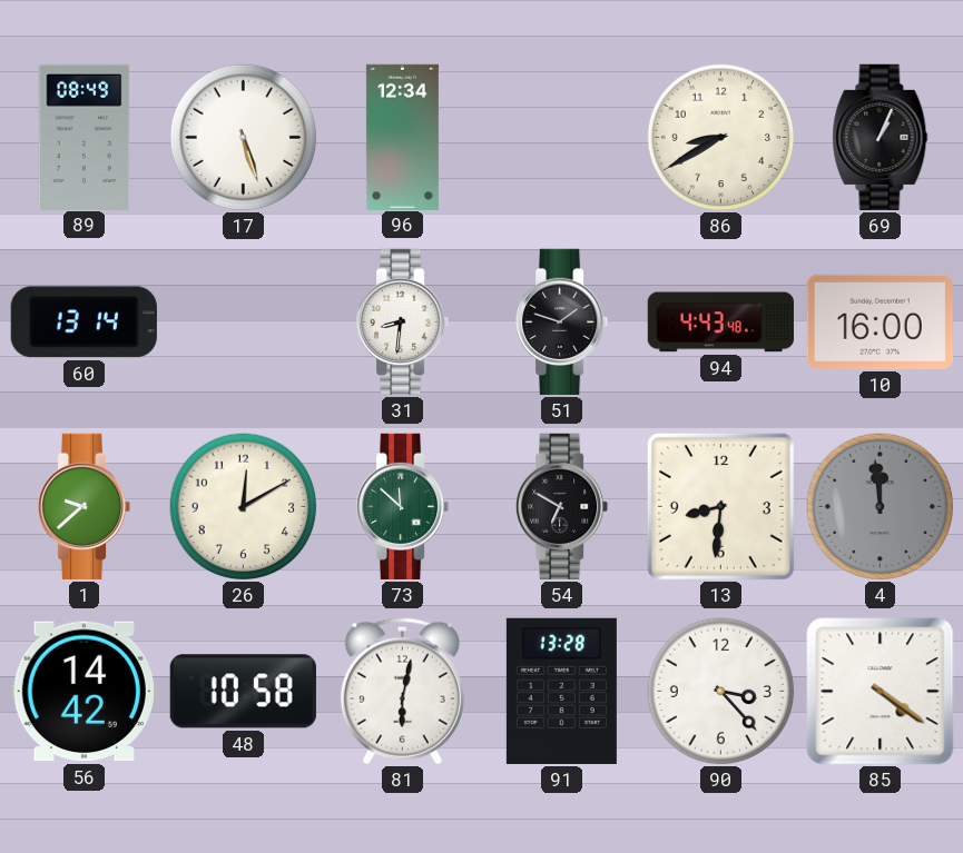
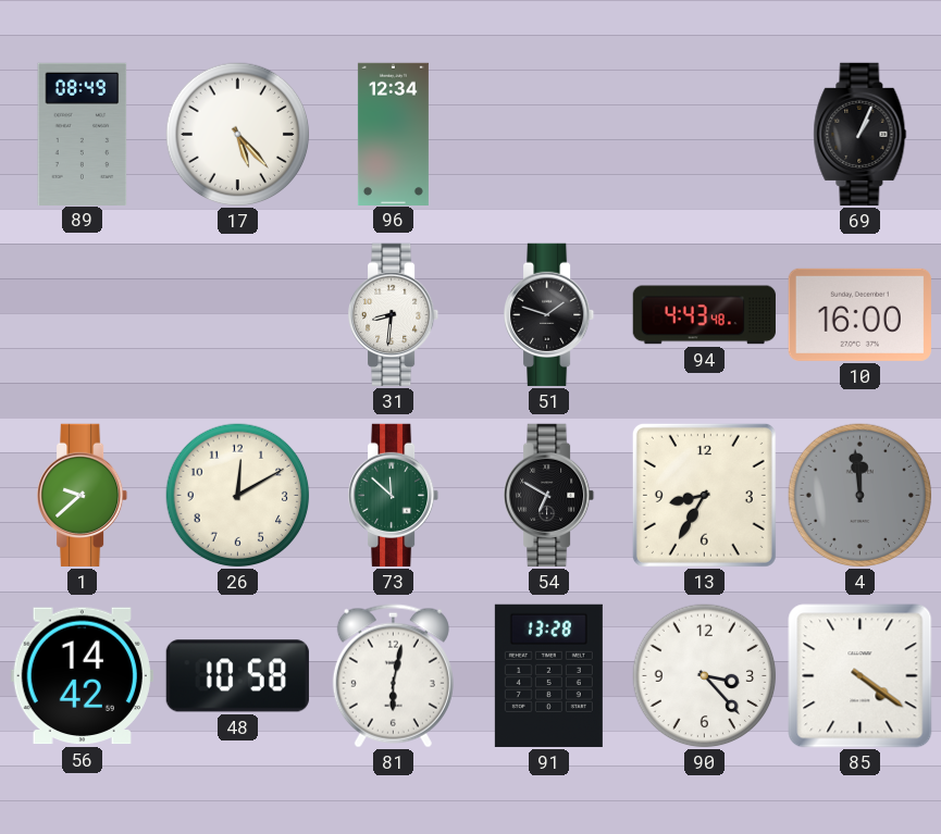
17: 5:27 -> 5:23
86: 8:40 -> none
60: 13:14 -> none
13: 8:31 -> 8:35
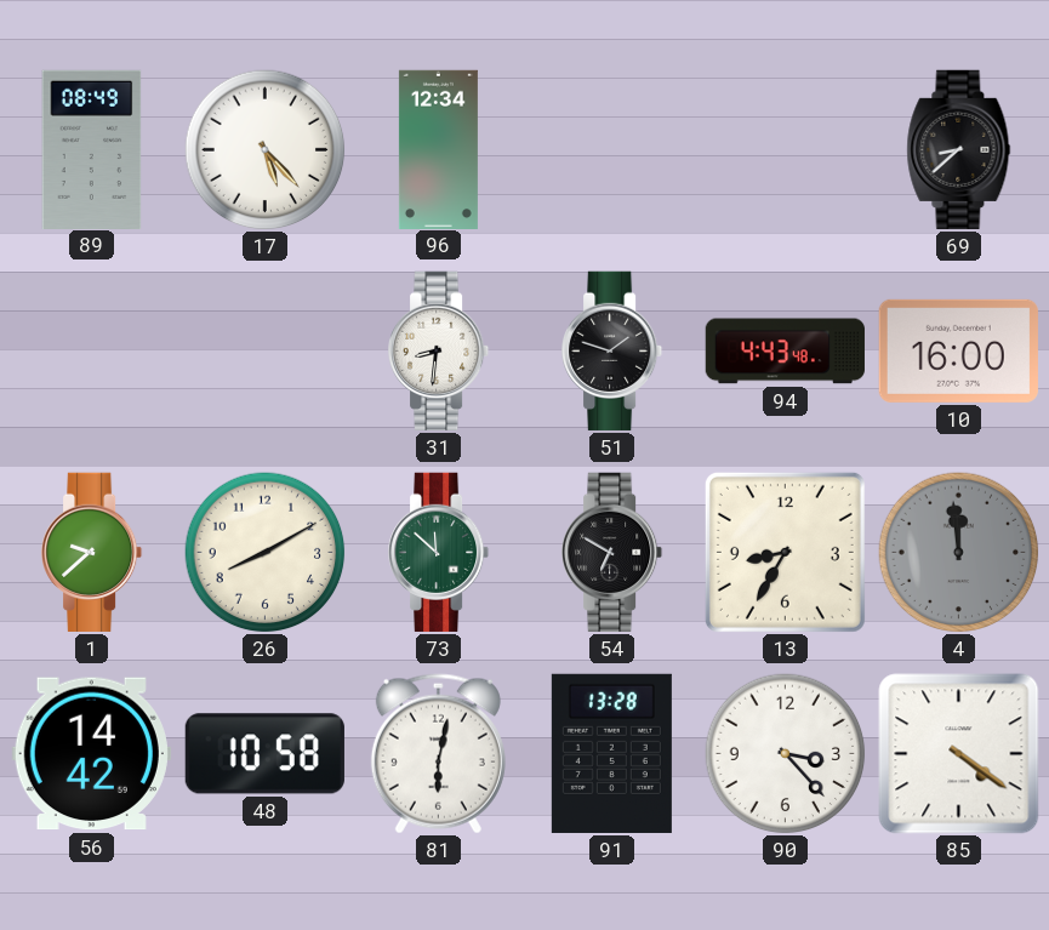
69: 1:04 -> 8:38
26: 12:10 -> 8:10
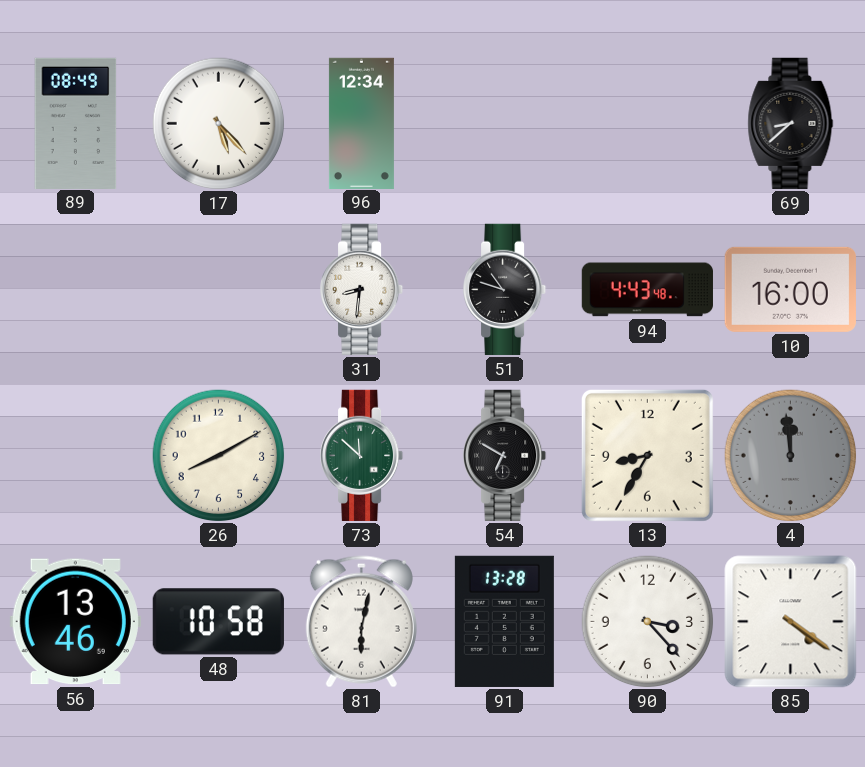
51: 1:48 -> 10:48
1: 9:38 -> none
56: 14:42 -> 13:46
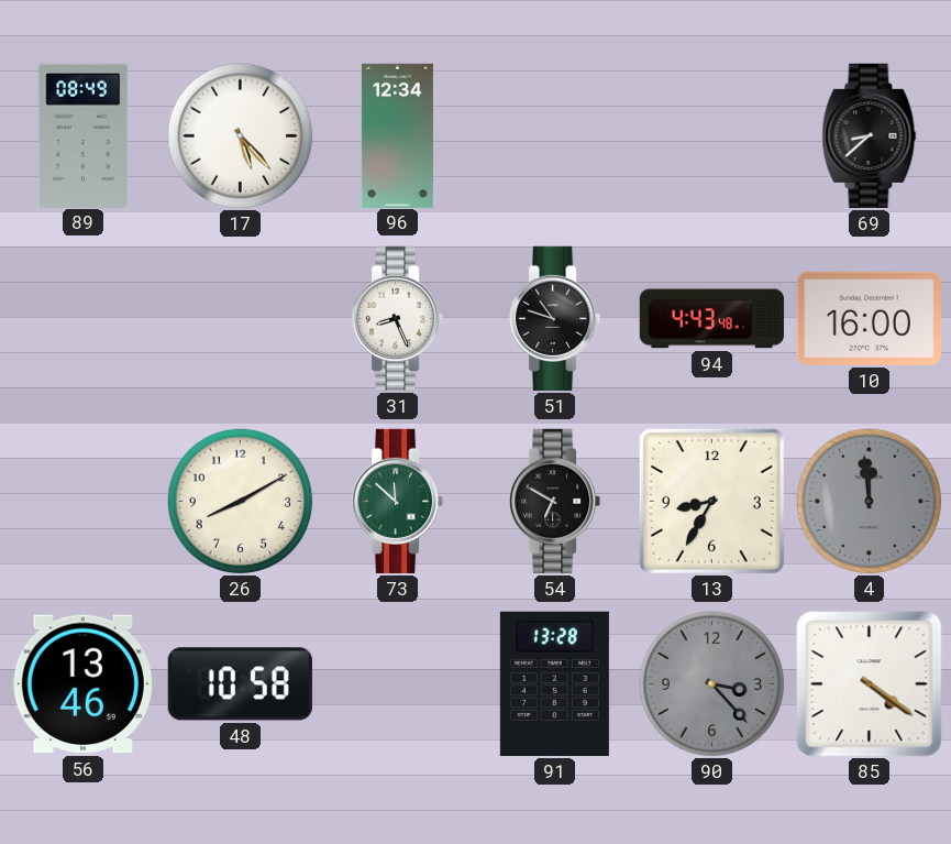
31: 8:31 -> 8:26
81: 6:02 -> none
90 dial: white -> grey
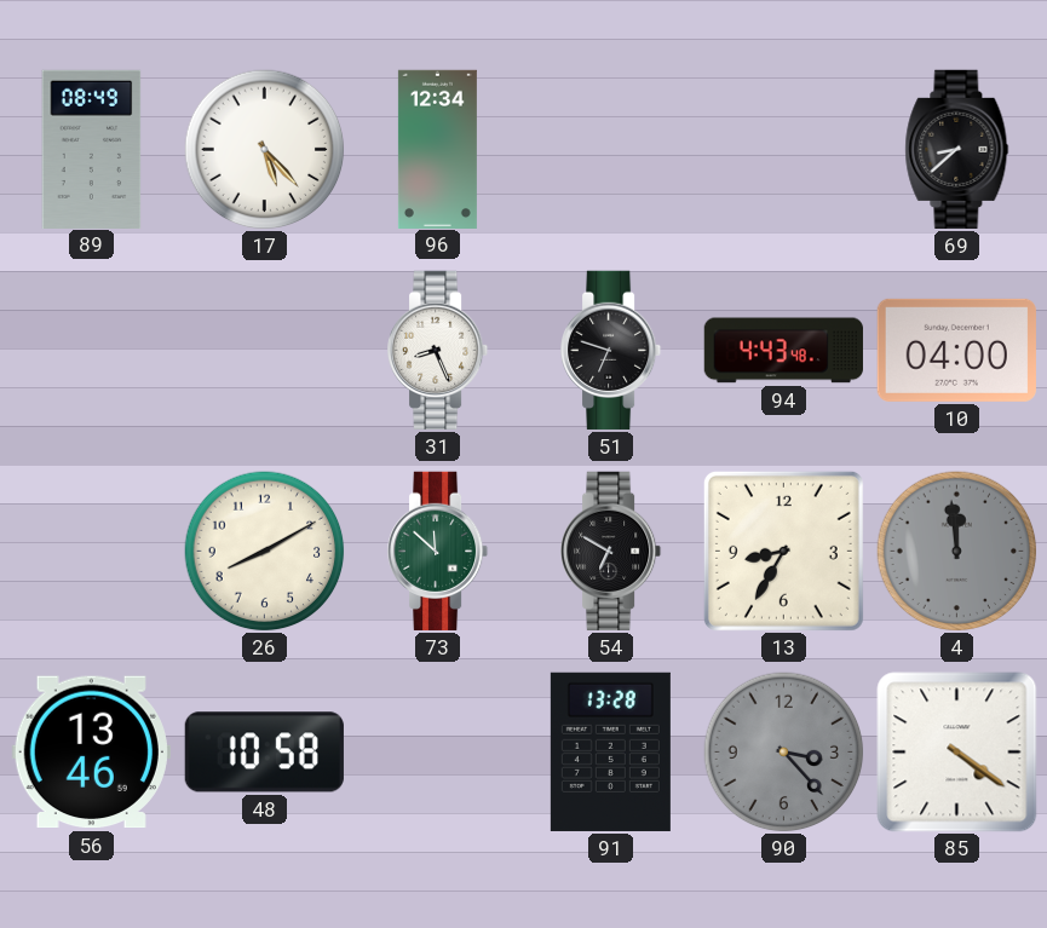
51: 10:48 -> 6:48
10: 16:00 -> 04:00
